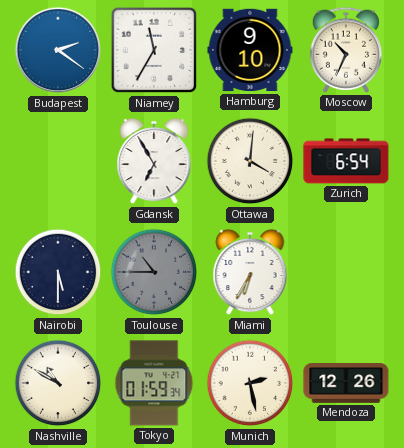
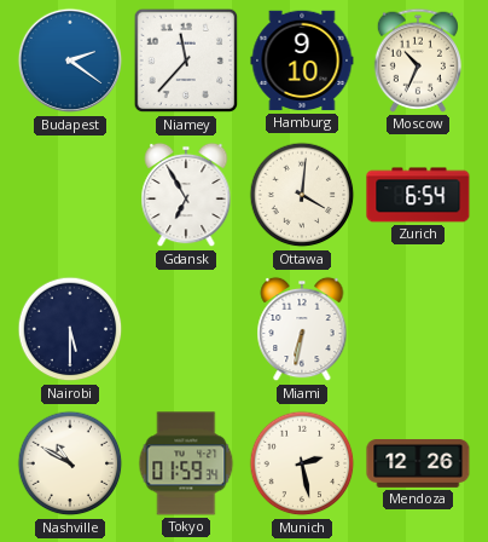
Niamey: 11:35 -> 11:37
Toulouse: 10:45 -> none
Miami: 6:35 -> 6:32
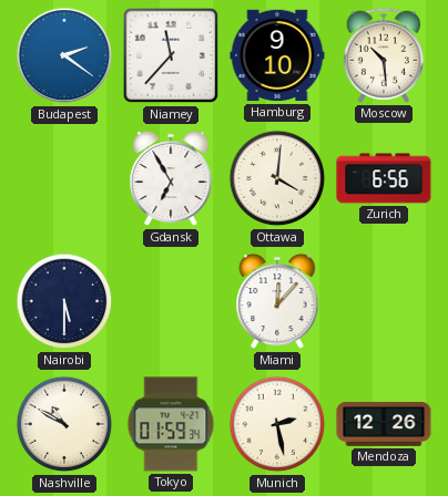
Moscow: 10:34 -> 10:29
Zurich: 6:54 -> 6:56
Miami: 6:32 -> 12:07
